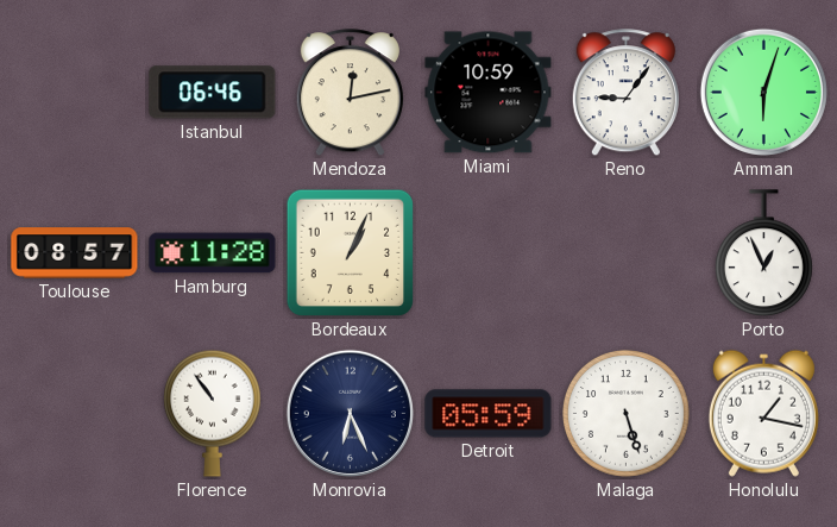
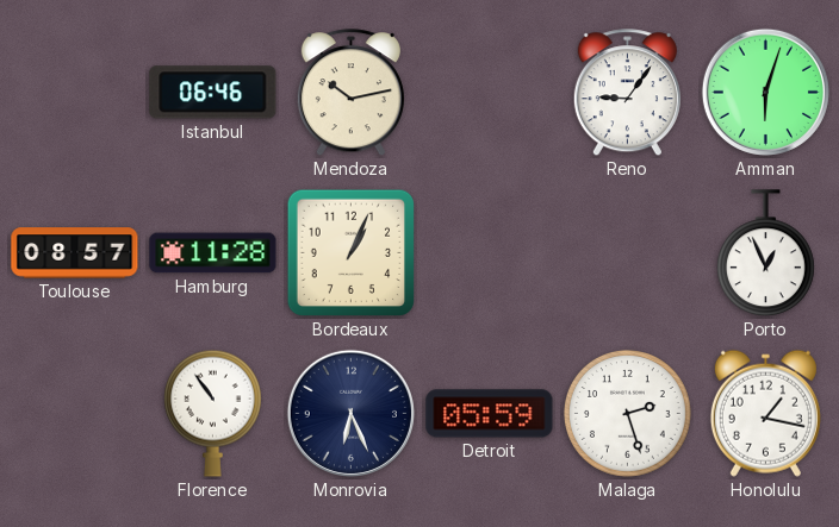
Mendoza: 12:13 -> 10:13
Miami: 10:59 -> none
Malaga: 5:27 -> 2:27
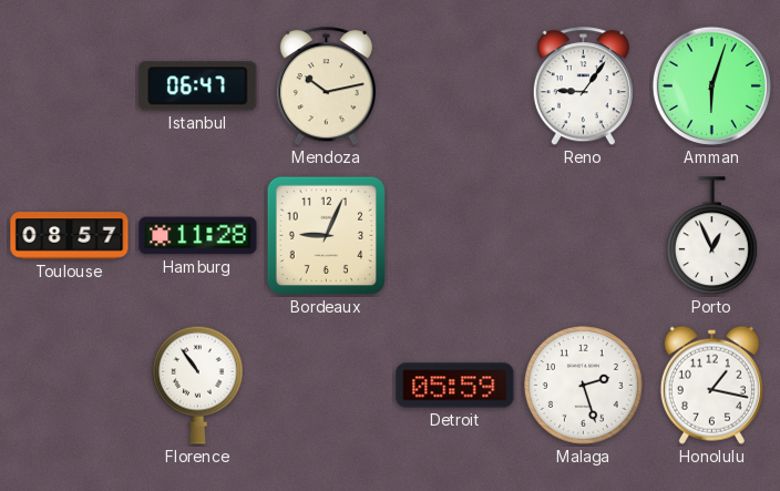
Istanbul: 06:46 -> 06:47
Bordeaux: 1:04 -> 9:04
Monrovia: 6:26 -> none
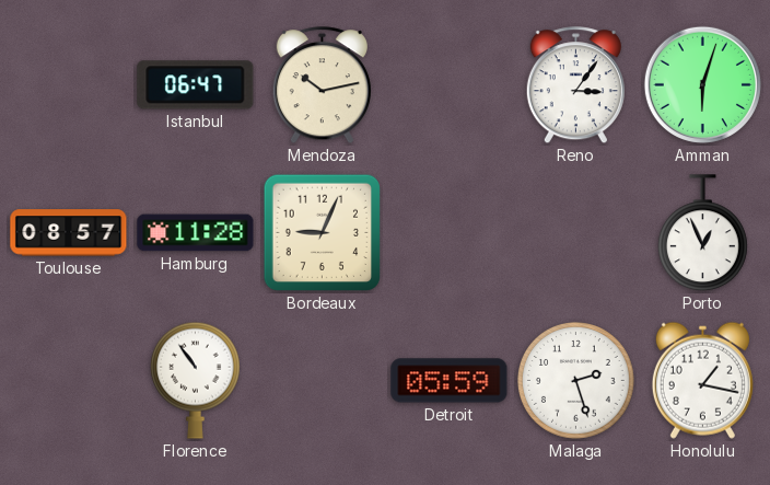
Reno: 9:06 -> 3:06
